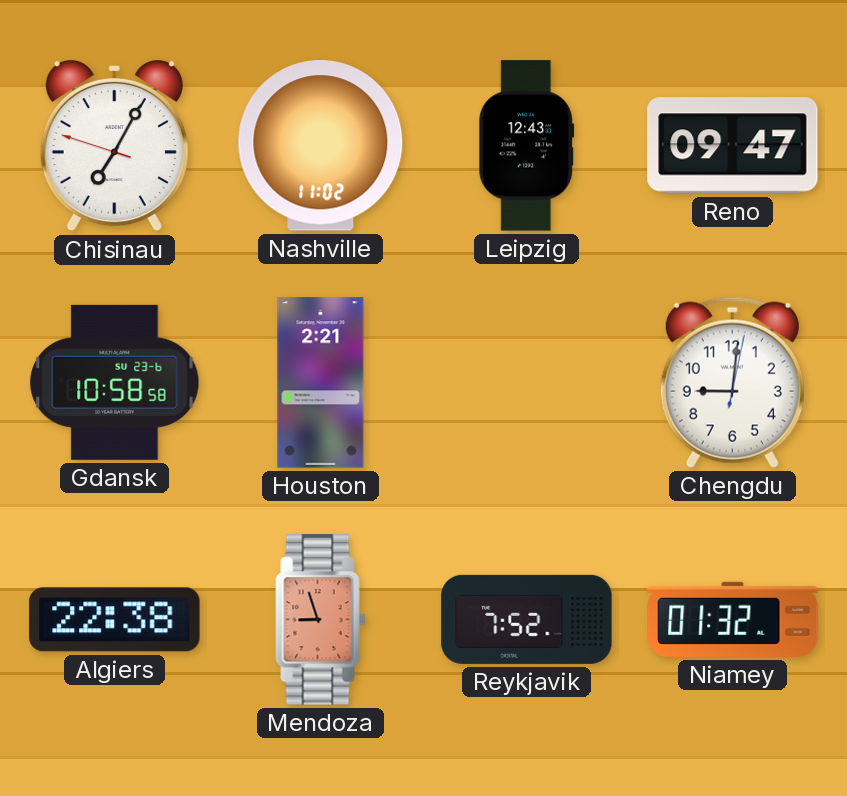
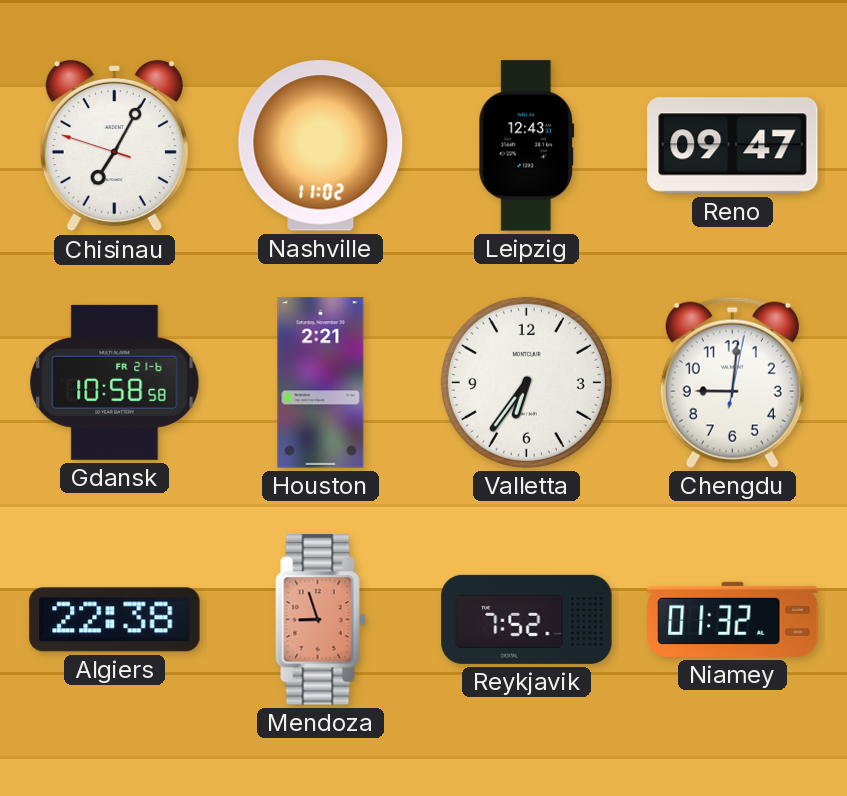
Gdansk date: SU 23-6 -> FR 21-6
Valletta: none -> 6:36
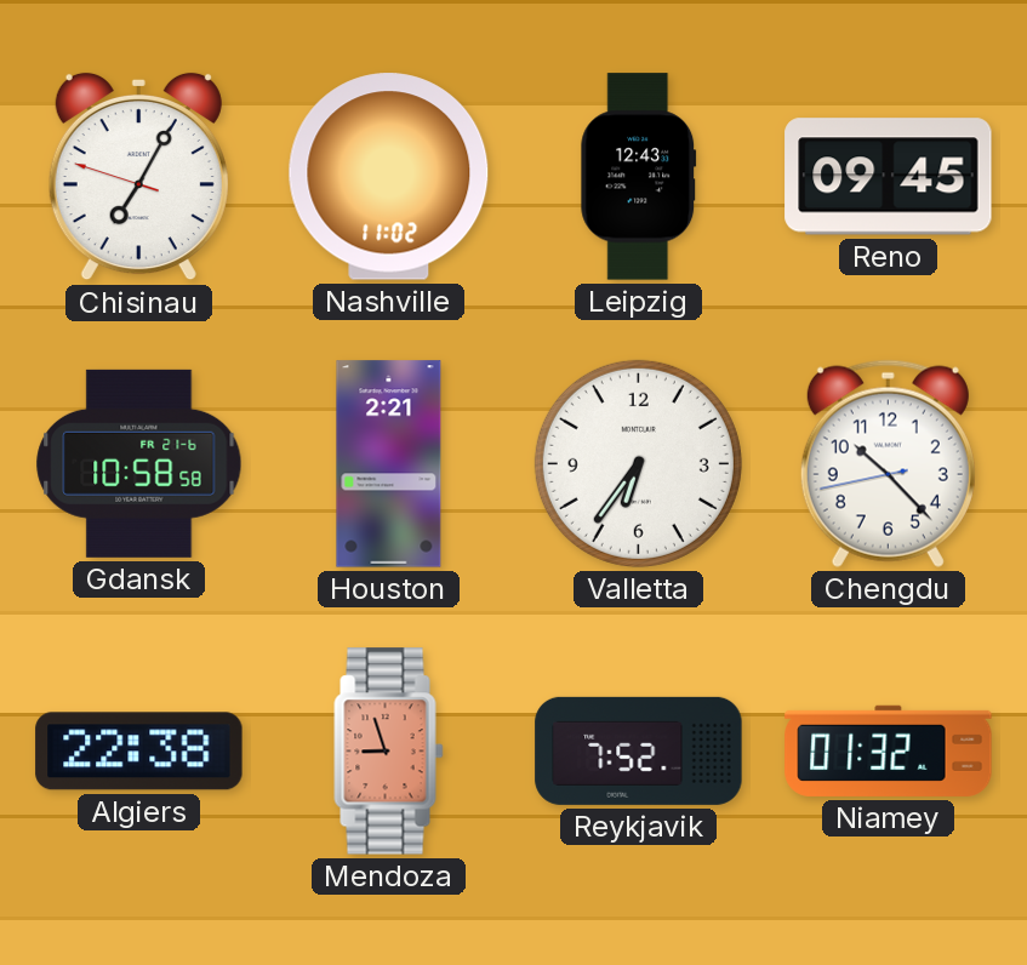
Reno: 09:47 -> 09:45
Chengdu: 9:01 -> 10:22
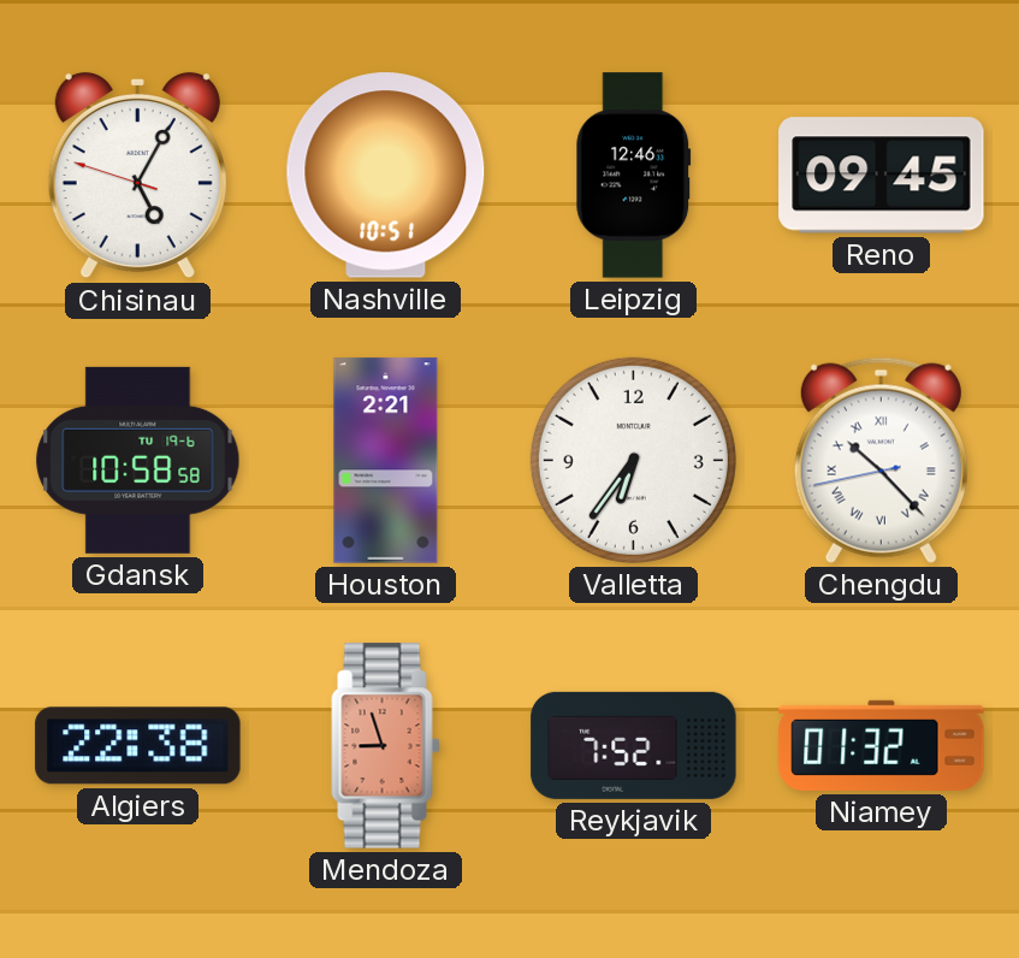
Chisinau: 7:04 -> 5:04
Nashville: 11:02 -> 10:51
Leipzig: 12:43 -> 12:46
Gdansk date: FR 21-6 -> TU 19-6
Chengdu numerals: Arabic -> Roman
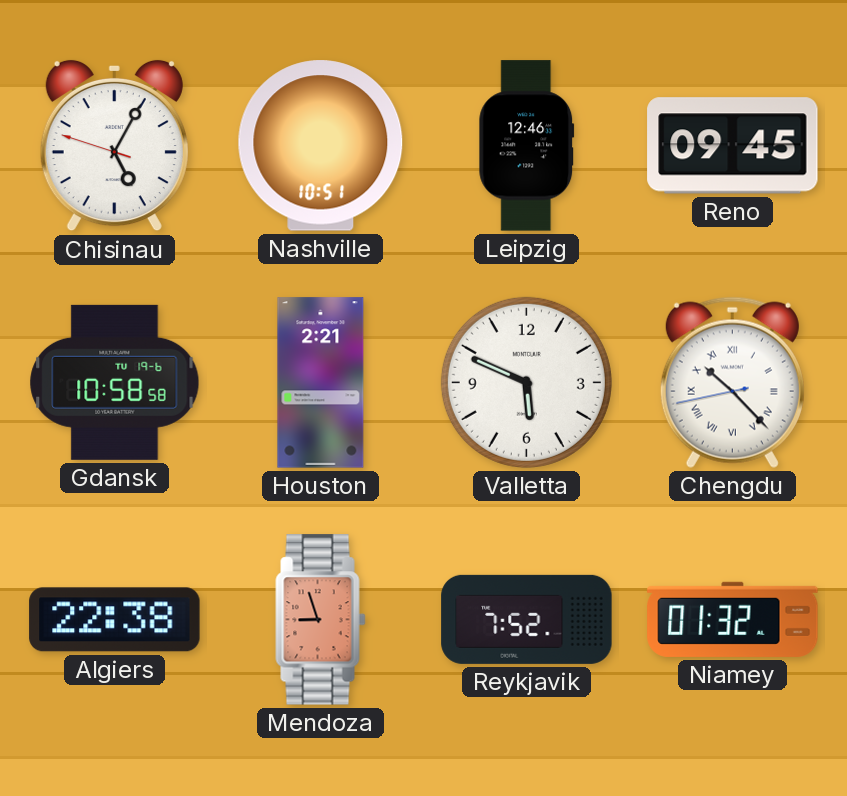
Valletta: 6:36 -> 5:49
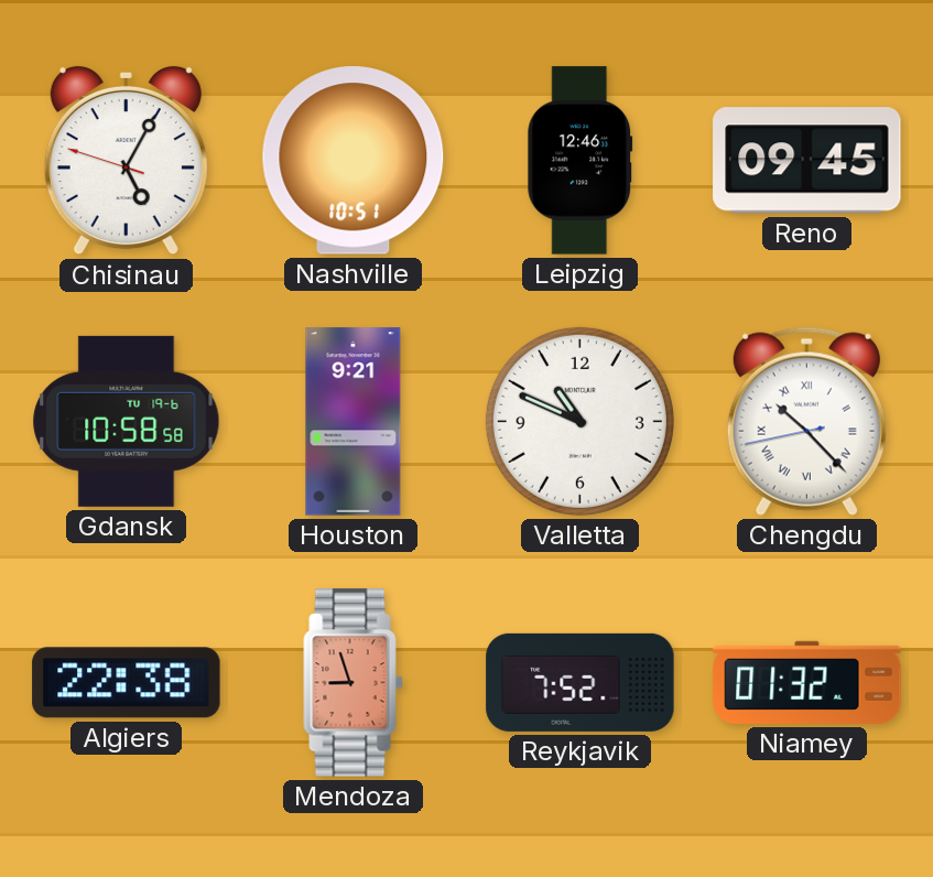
Houston: 2:21 -> 9:21
Valletta: 5:49 -> 10:49
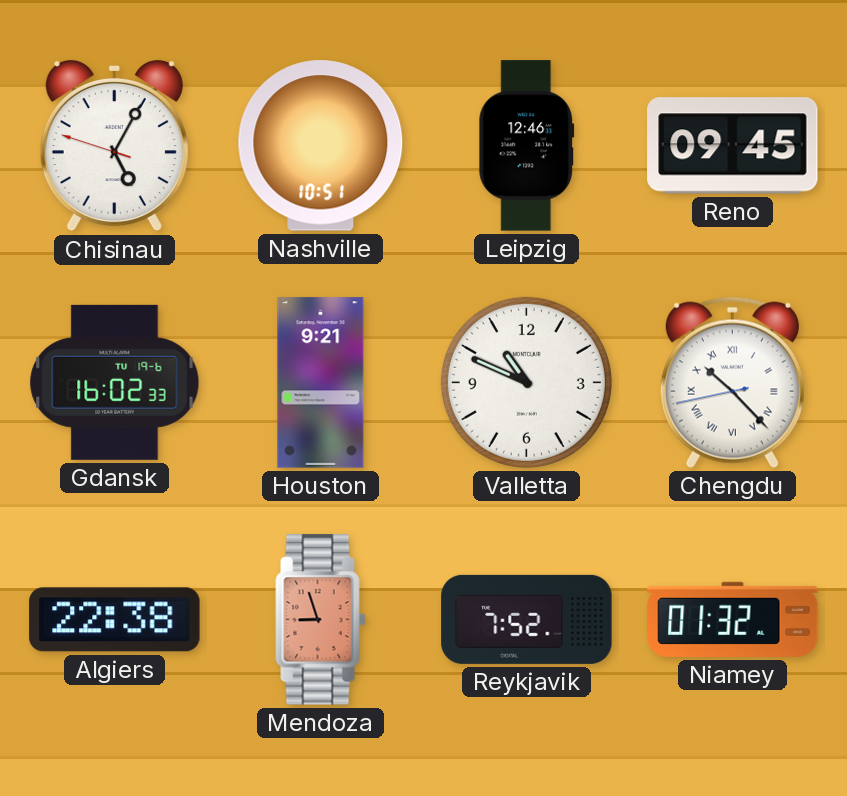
Gdansk: 10:58 -> 16:02
